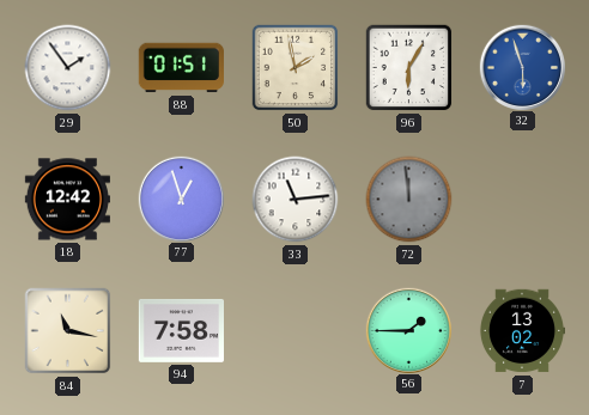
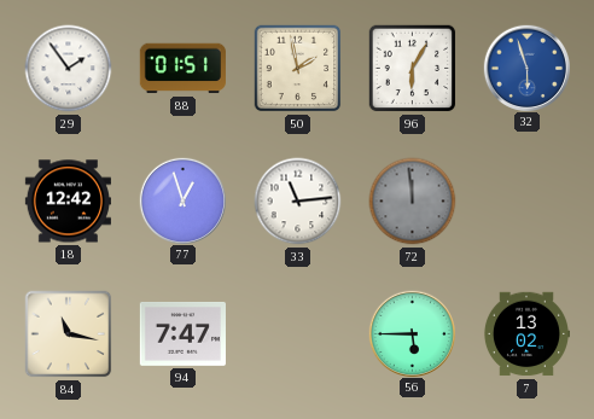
94: 7:58 -> 7:47
56: 1:45 -> 5:45
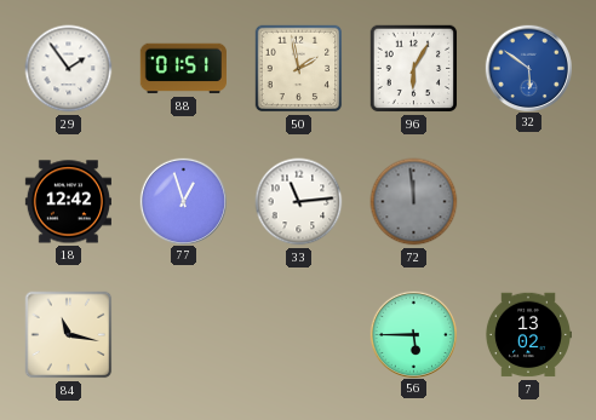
32: 5:57 -> 5:51
94: 7:47 -> none
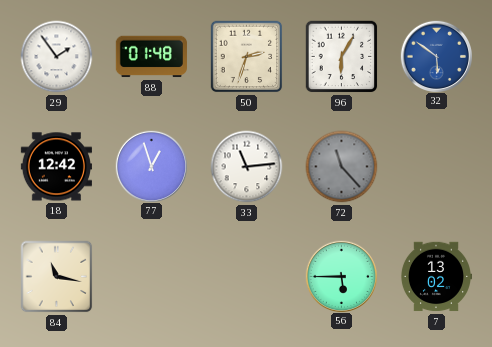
88: 01:51 -> 01:48
50: 1:58 -> 2:33
72: 11:59 -> 11:23
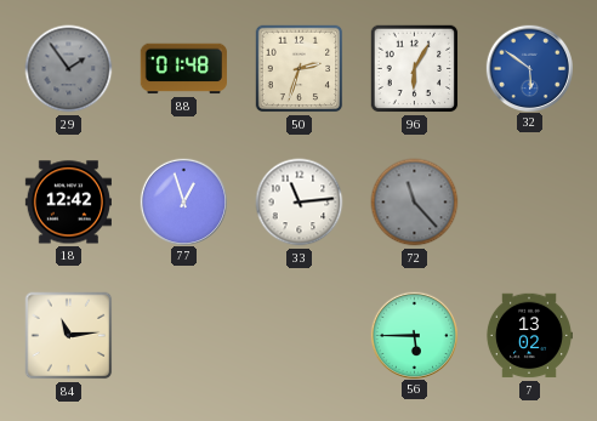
29 dial: white -> grey
84: 11:17 -> 11:14
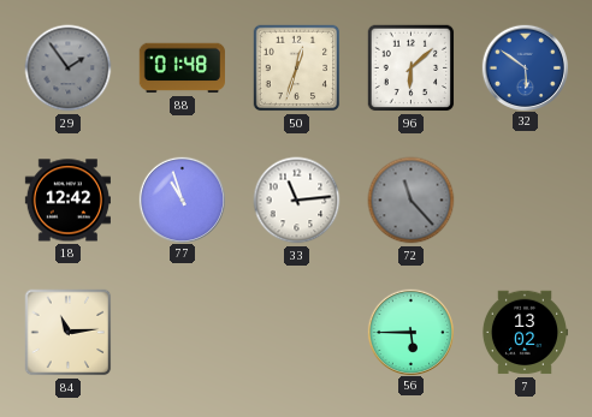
50: 2:33 -> 12:33
96: 6:05 -> 6:08
77: 12:57 -> 10:57
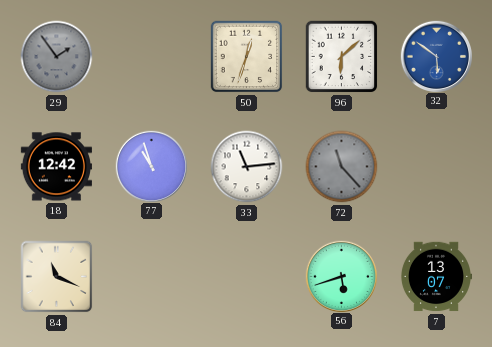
88: 01:48 -> none
84: 11:14 -> 11:19
56: 5:45 -> 5:42
7: 13:02 -> 13:07
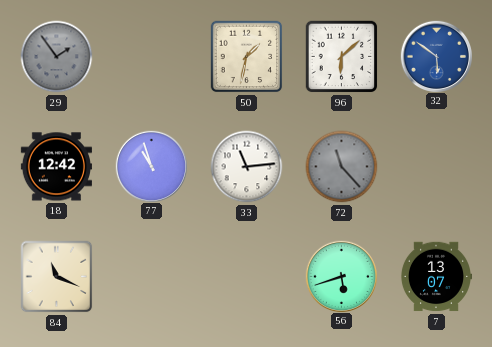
50: 12:33 -> 1:32
